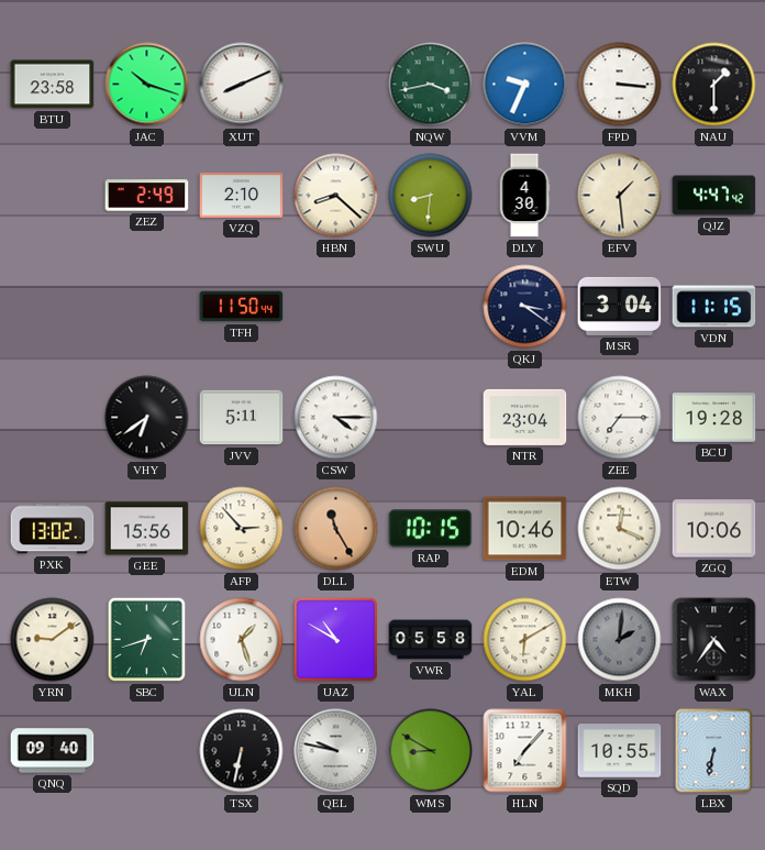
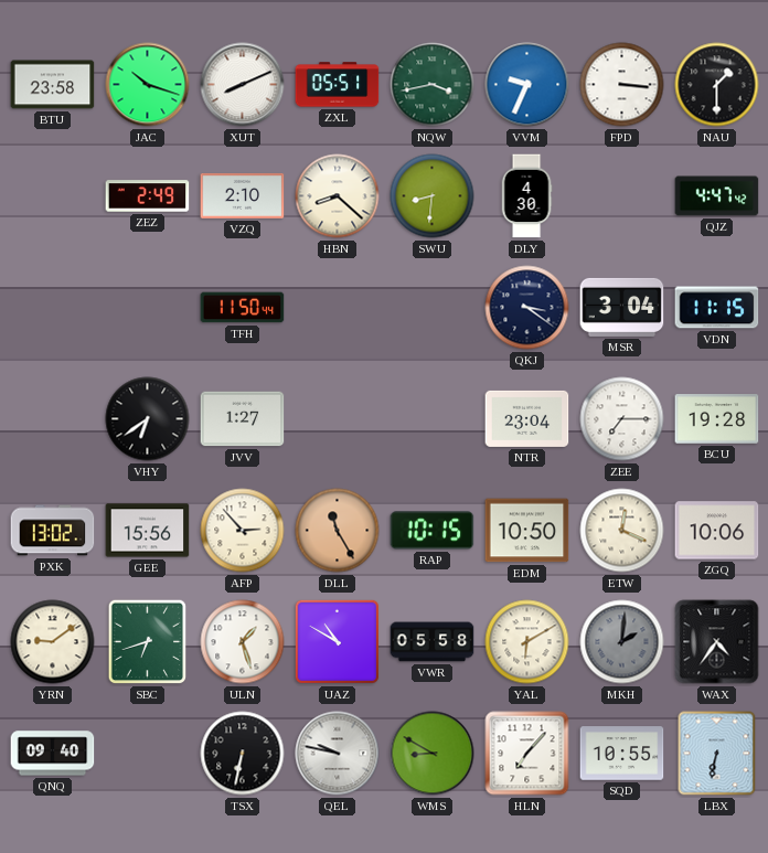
ZXL: none -> 05:51
EFV: 1:29 -> none
JVV: 5:11 -> 1:27
CSW: 4:15 -> none
EDM: 10:46 -> 10:50
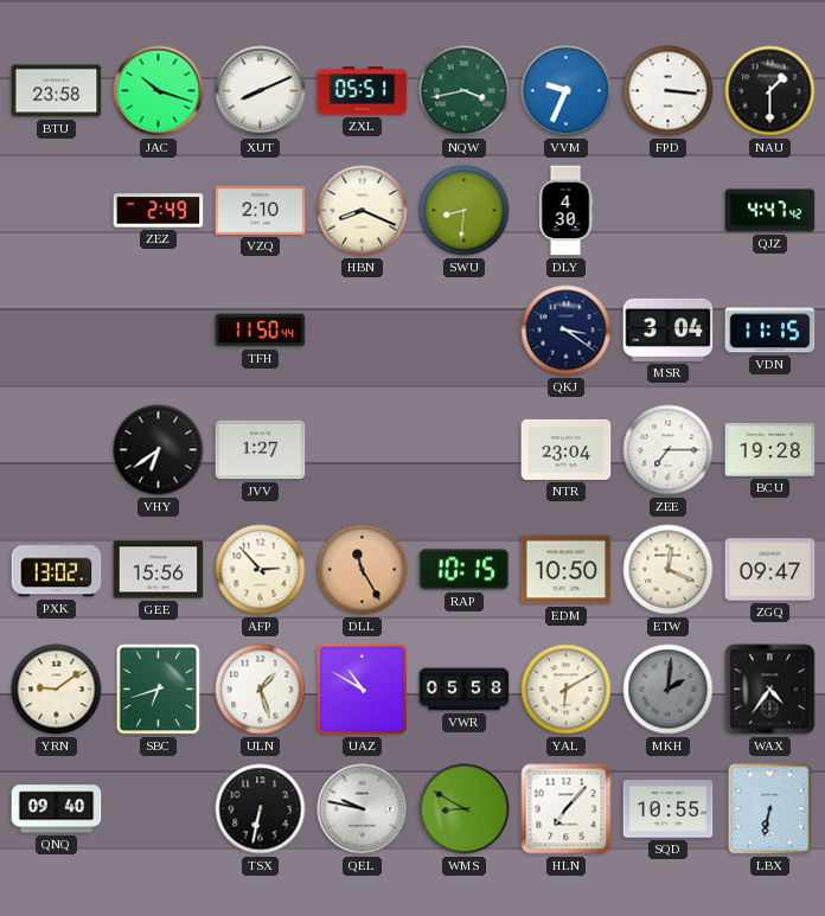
HBN: 8:22 -> 8:19
ZGQ: 10:06 -> 09:47
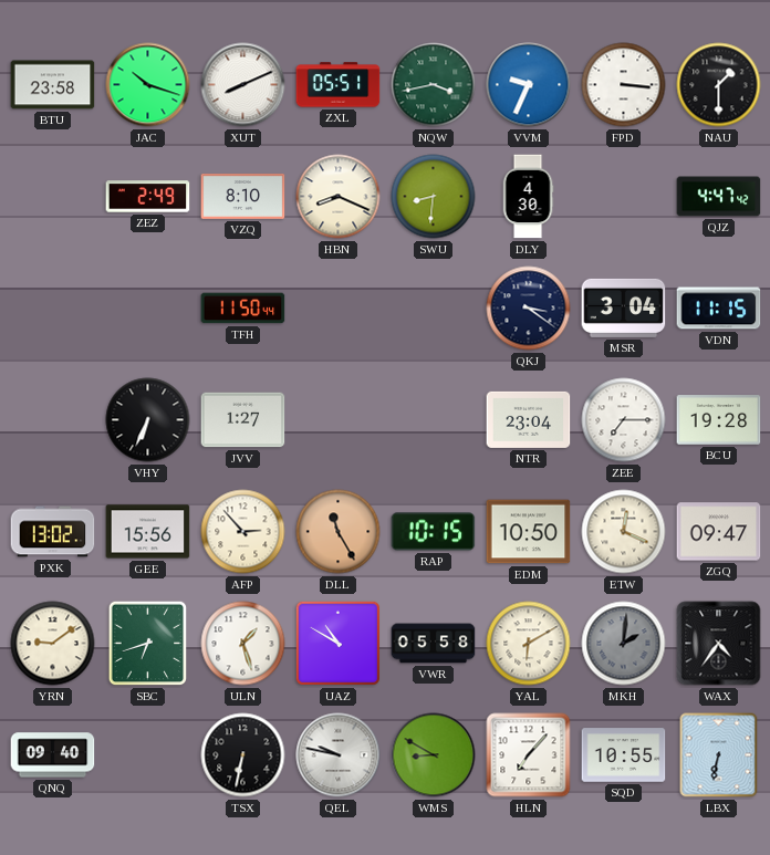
VZQ: 2:10 -> 8:10
VHY: 6:39 -> 6:34
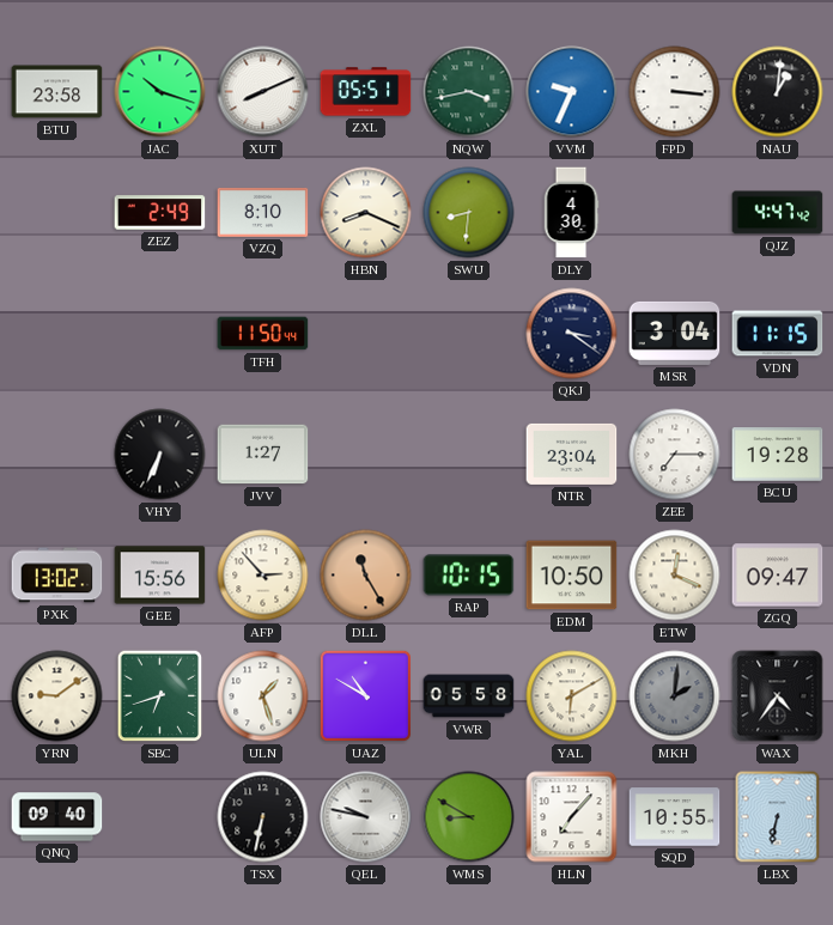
NAU: 1:30 -> 1:01
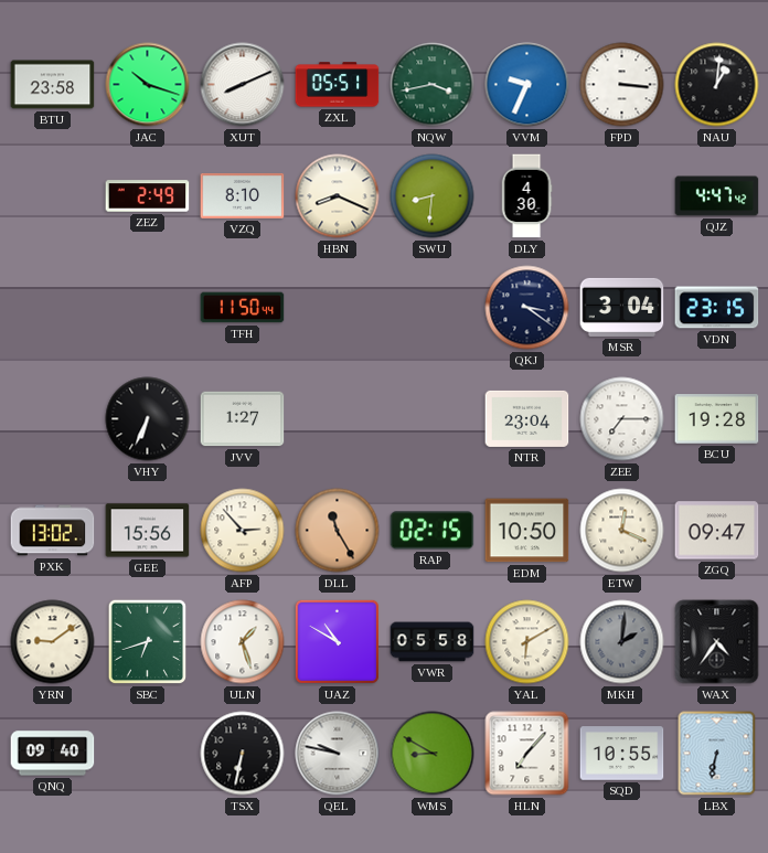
VDN: 11:15 -> 23:15
RAP: 10:15 -> 02:15
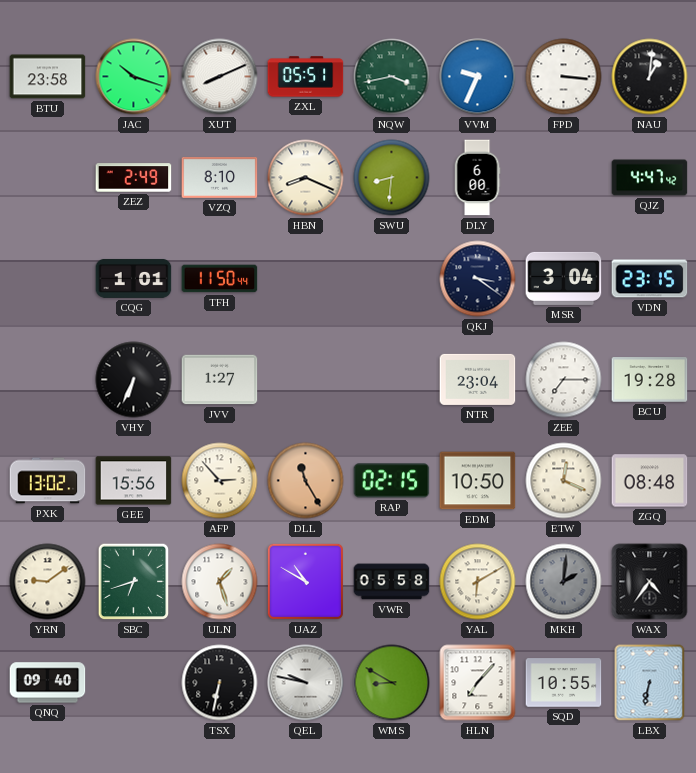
DLY: 4:30 -> 6:00
CQG: none -> 1:01
ZGQ: 09:47 -> 08:48
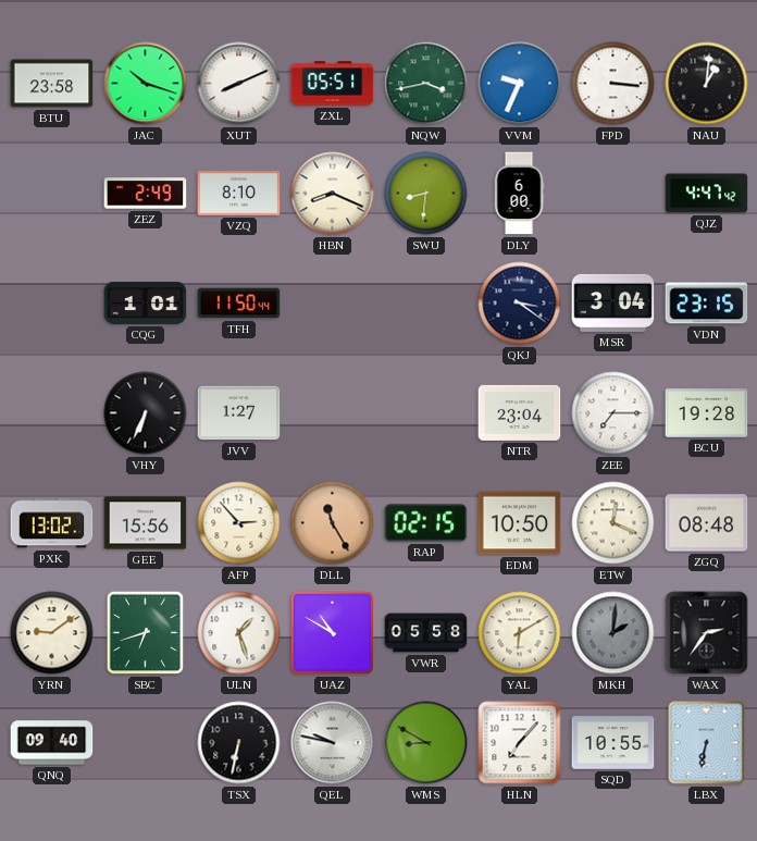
WAX: 4:36 -> 2:36
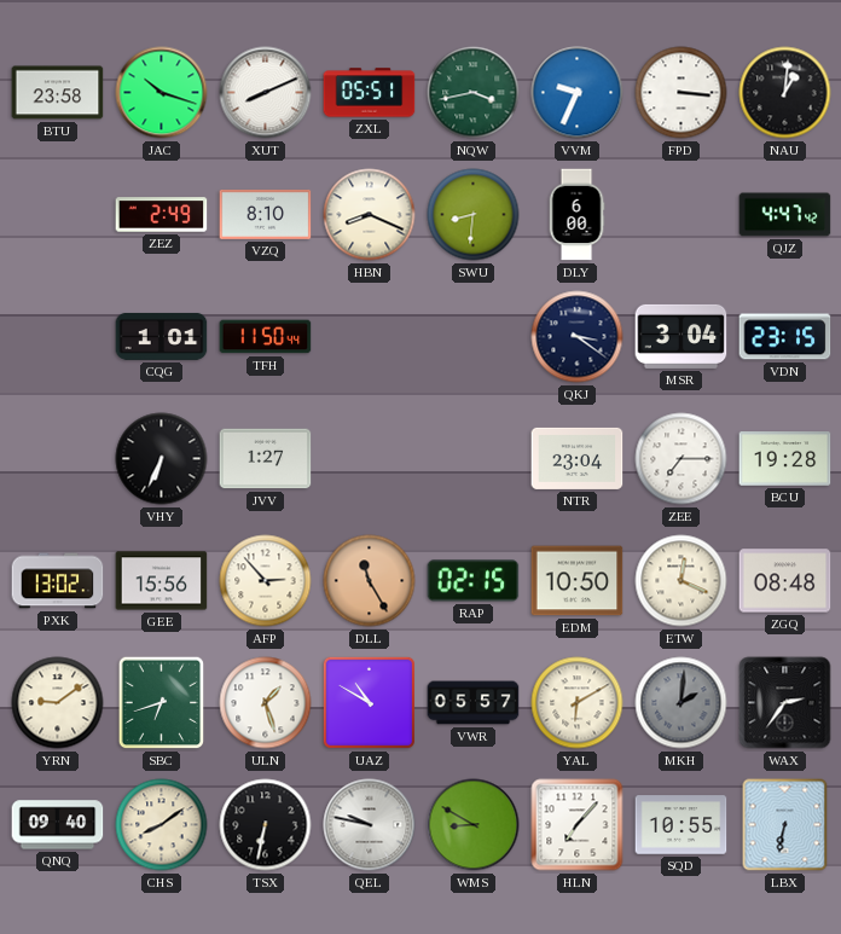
VWR: 05:58 -> 05:57
CHS: none -> 8:09
